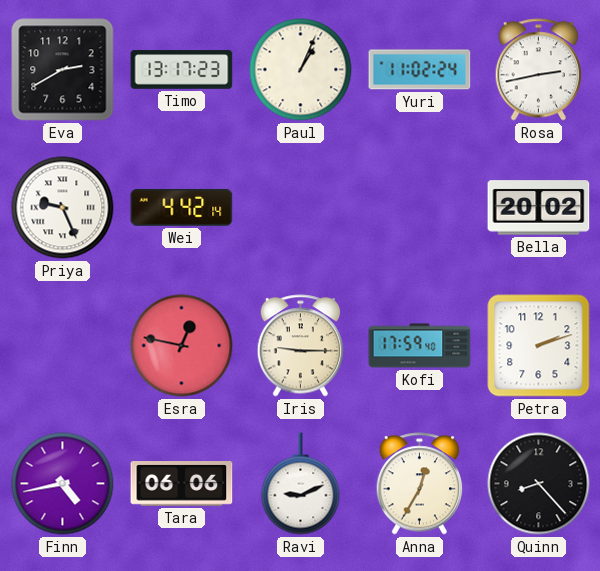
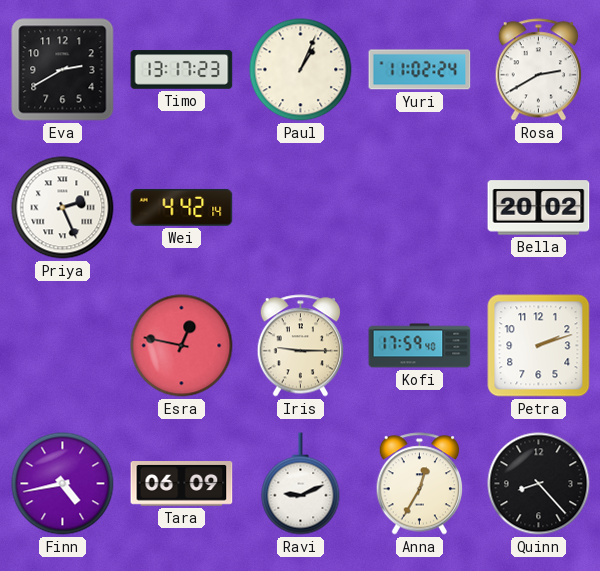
Rosa: 2:43 -> 2:40
Priya: 9:26 -> 2:26
Tara: 06:06 -> 06:09
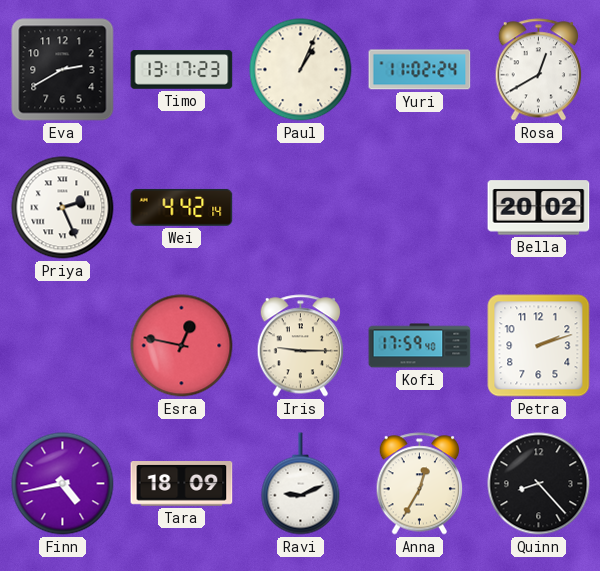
Rosa: 2:40 -> 12:40
Tara: 06:09 -> 18:09
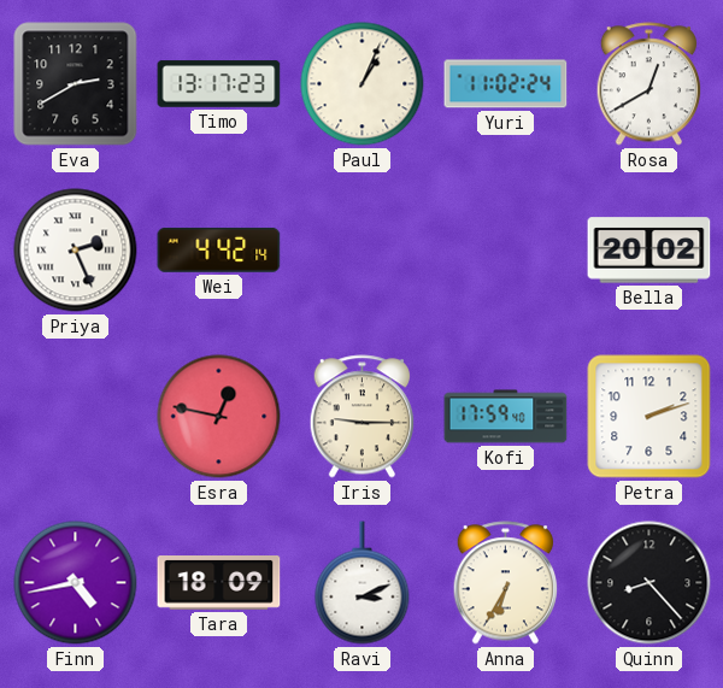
Ravi: 9:11 -> 3:11
Anna: 12:35 -> 6:35
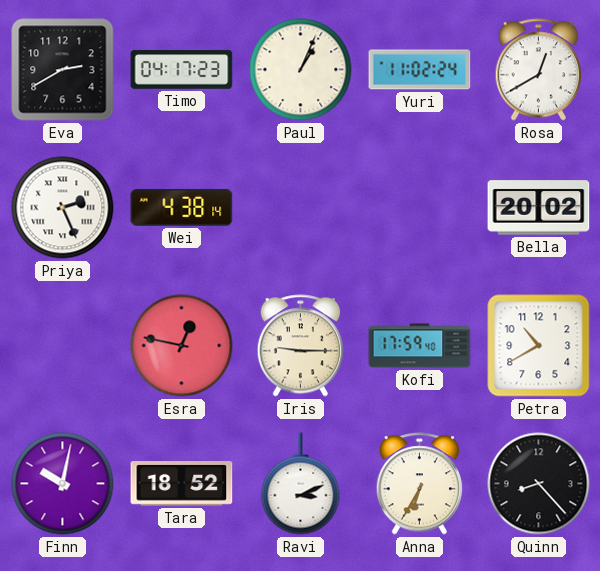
Timo: 13:17 -> 04:17
Wei: 4:42 -> 4:38
Petra: 2:12 -> 10:40
Finn: 4:43 -> 10:02
Tara: 18:09 -> 18:52
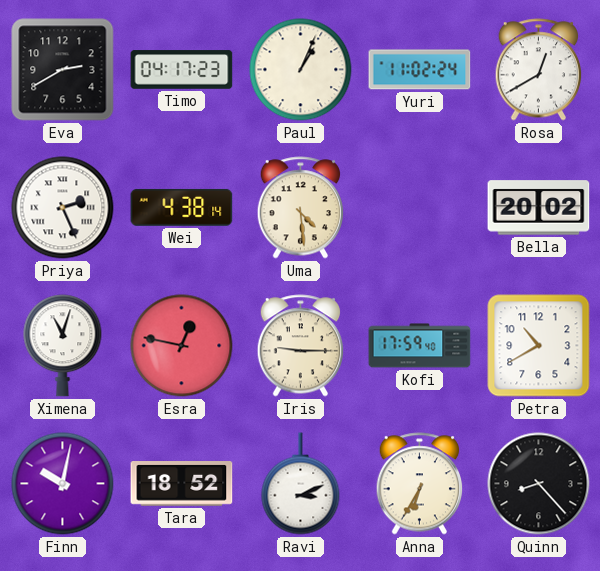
Uma: none -> 4:29
Ximena: none -> 11:03
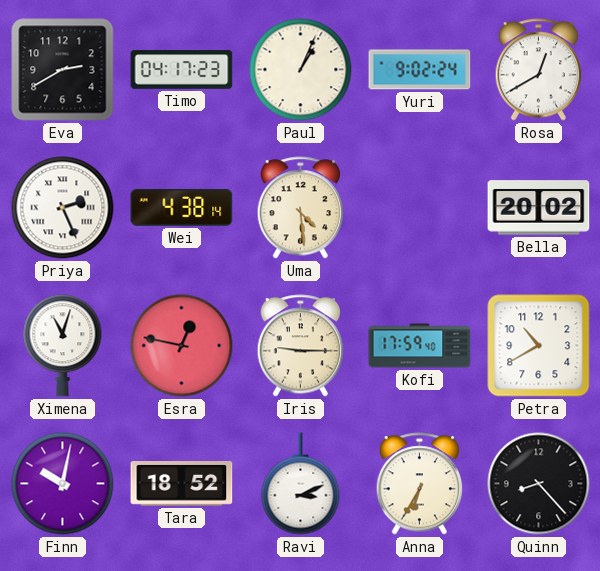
Yuri: 11:02 -> 9:02
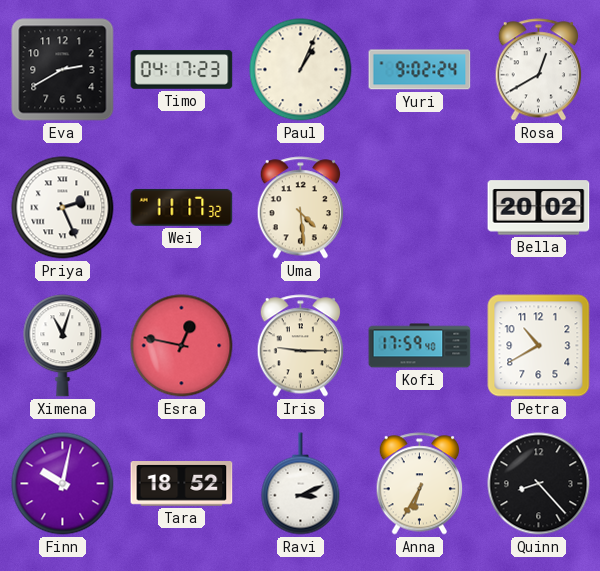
Wei: 4:38 -> 11:17
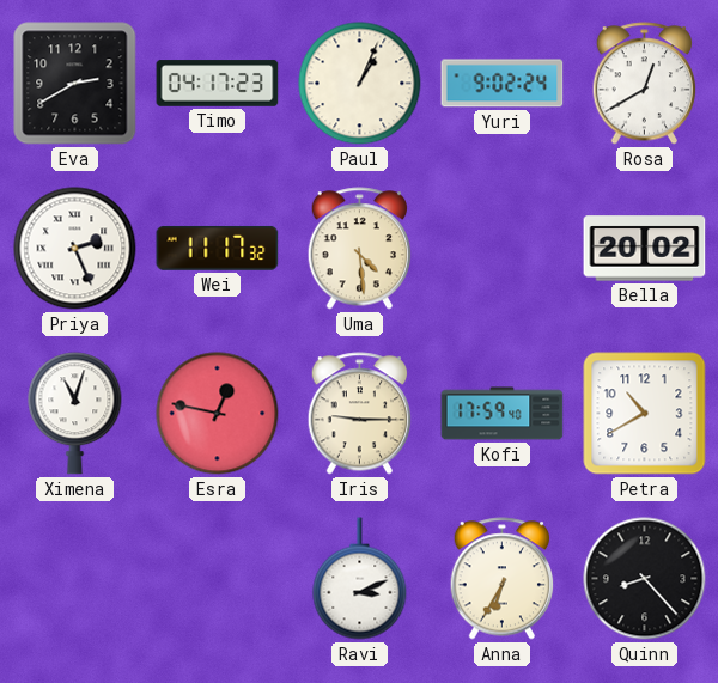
Finn: 10:02 -> none
Tara: 18:52 -> none
